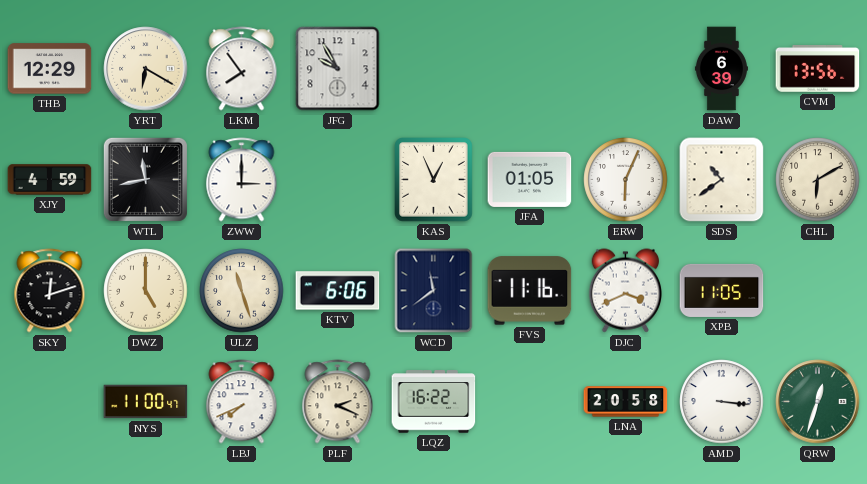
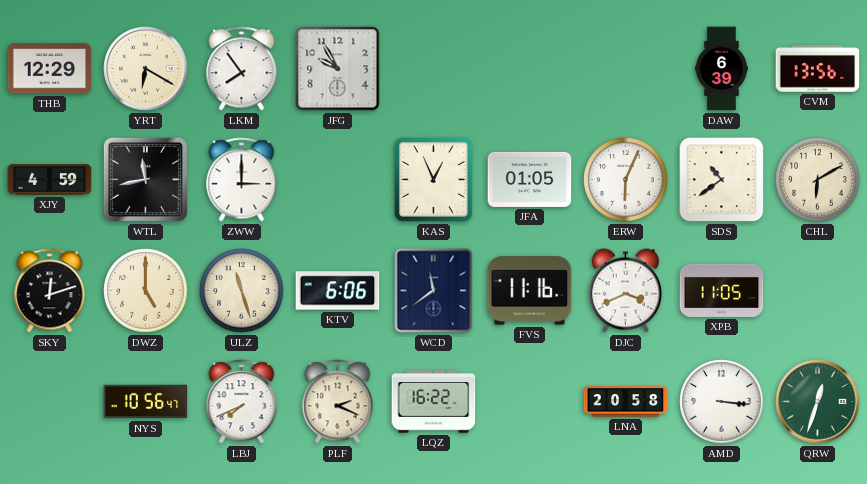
NYS: 11:00 -> 10:56
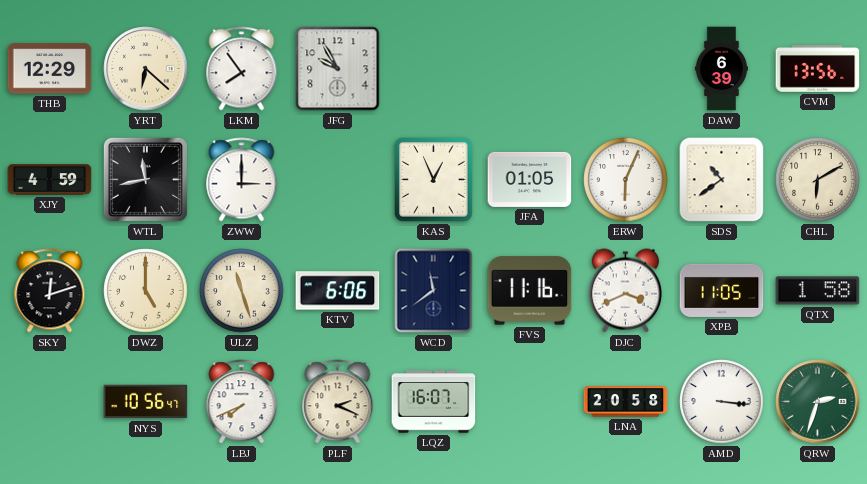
YRT: 6:20 -> 6:22
QTX: none -> 1:58
LQZ: 16:22 -> 16:07
QRW: 12:33 -> 2:33
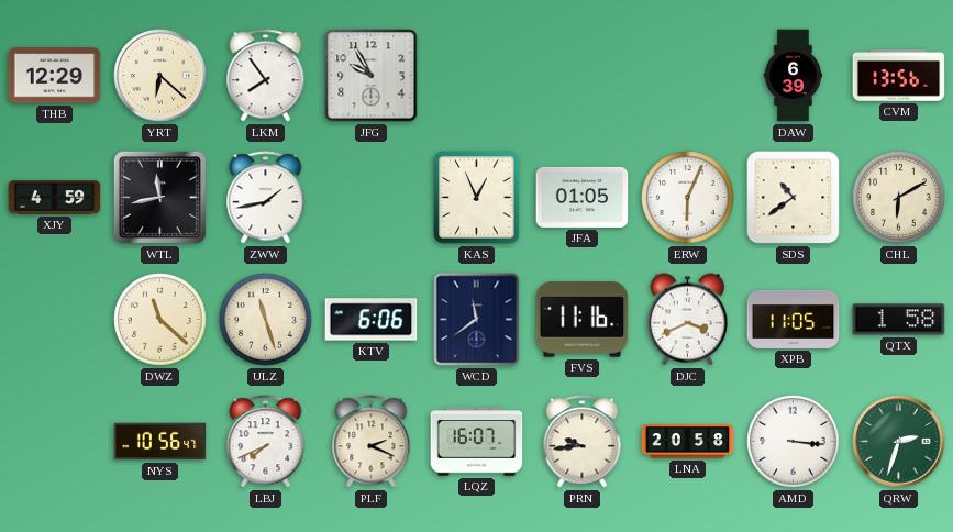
ZWW: 3:00 -> 1:43
SKY: 12:12 -> none
DWZ: 5:00 -> 11:22
PRN: none -> 9:44
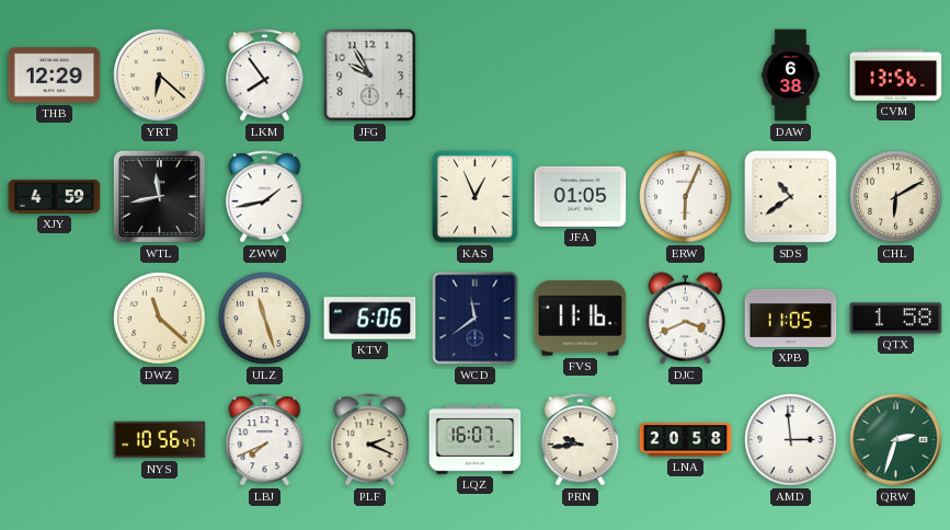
DAW: 6:39 -> 6:38
AMD: 3:16 -> 2:59
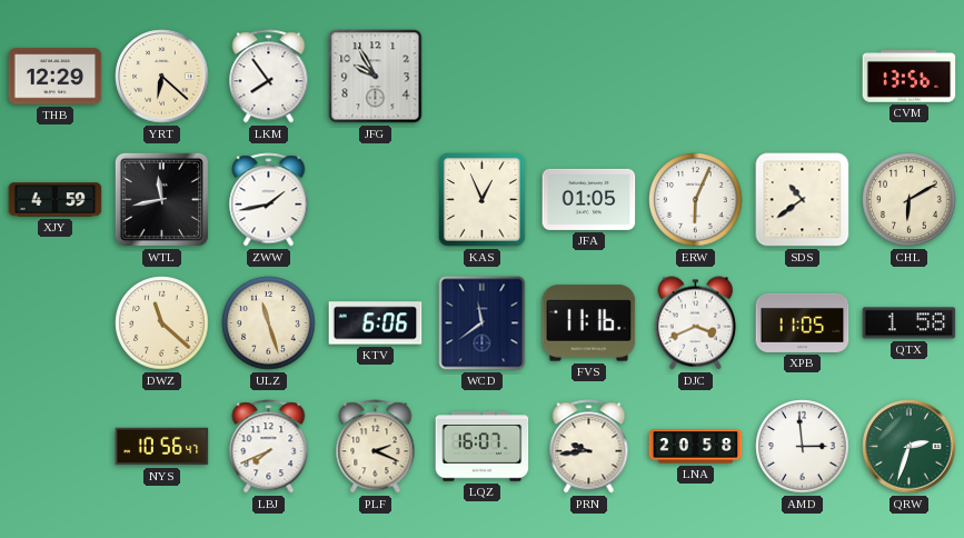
DAW: 6:38 -> none
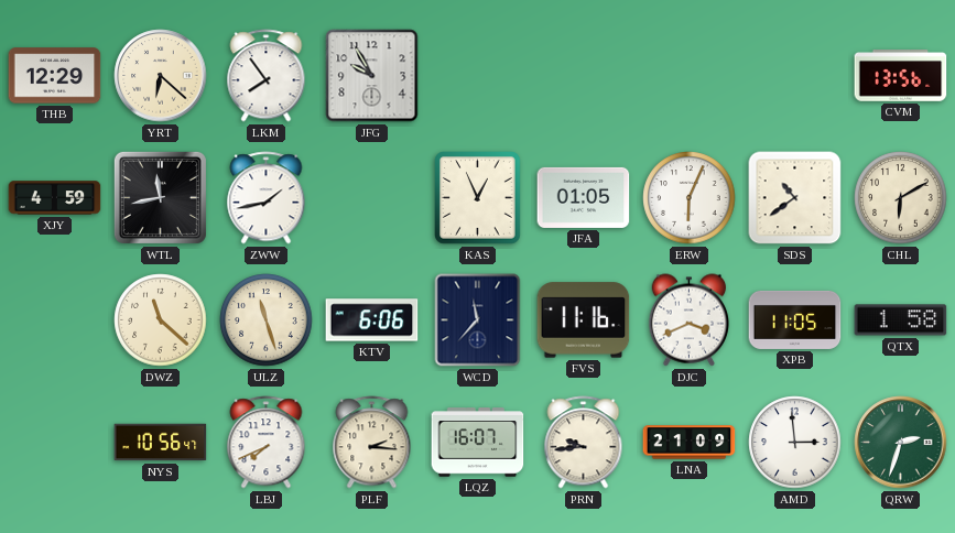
WCD: 11:39 -> 11:37
PLF: 2:19 -> 2:16
LNA: 20:58 -> 21:09
